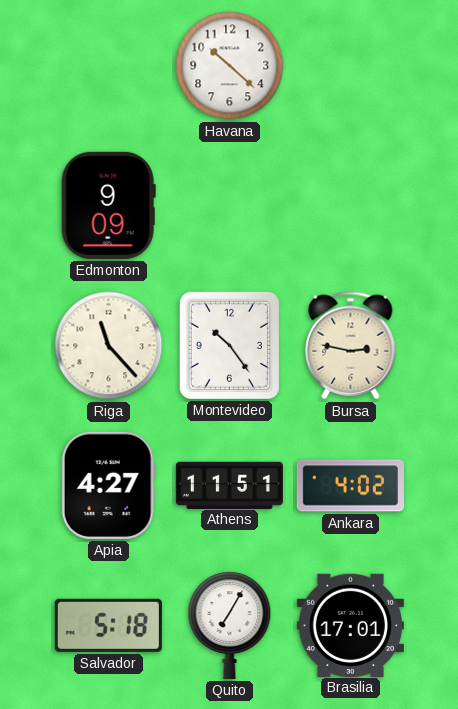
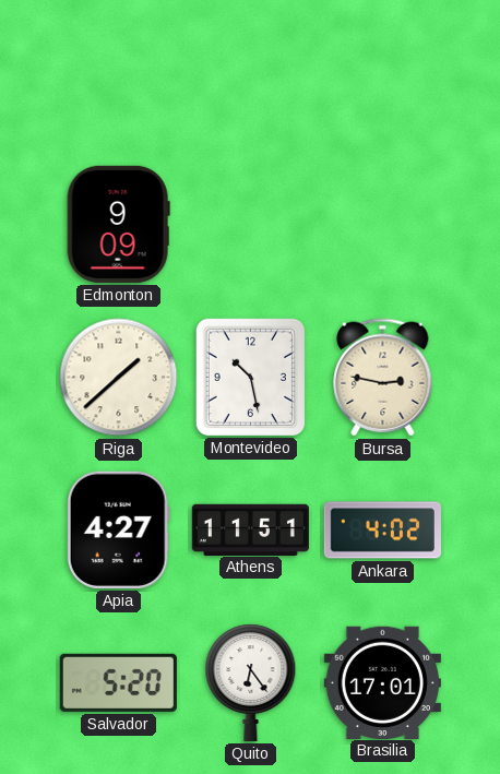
Havana: 10:22 -> none
Riga: 11:23 -> 1:38
Montevideo: 10:24 -> 10:28
Salvador: 5:18 -> 5:20
Quito: 7:05 -> 6:24
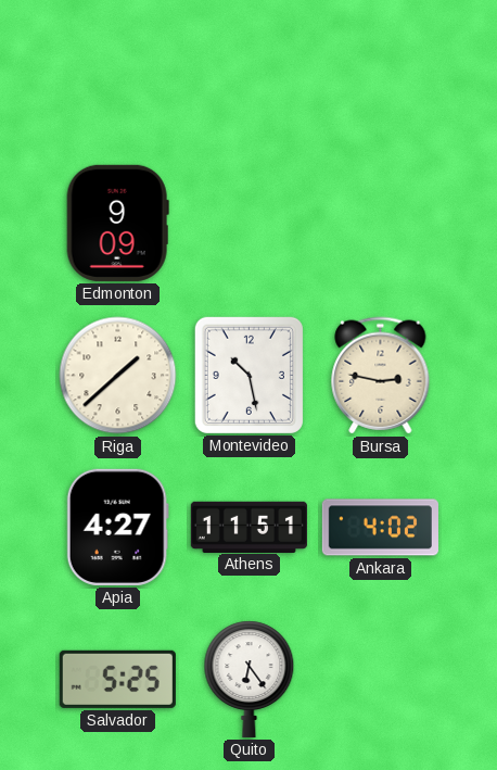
Salvador: 5:20 -> 5:25
Brasilia: 17:01 -> none
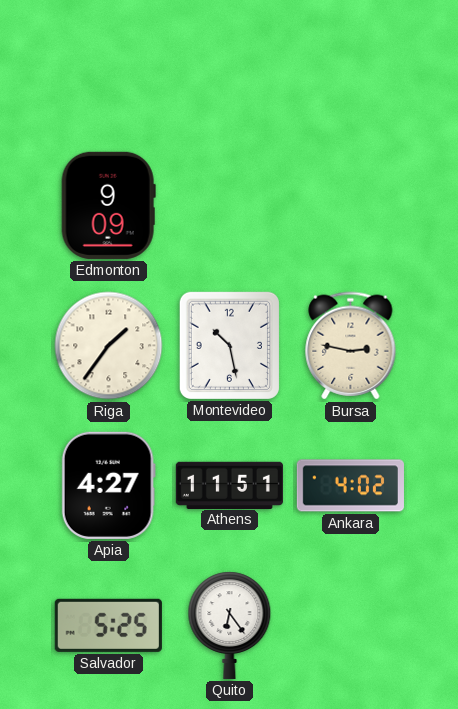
Riga: 1:38 -> 1:36
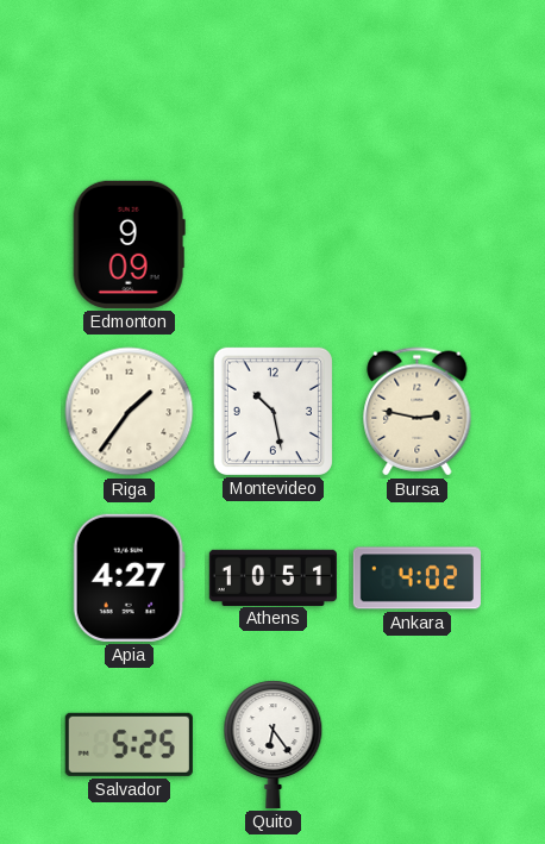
Athens: 11:51 -> 10:51
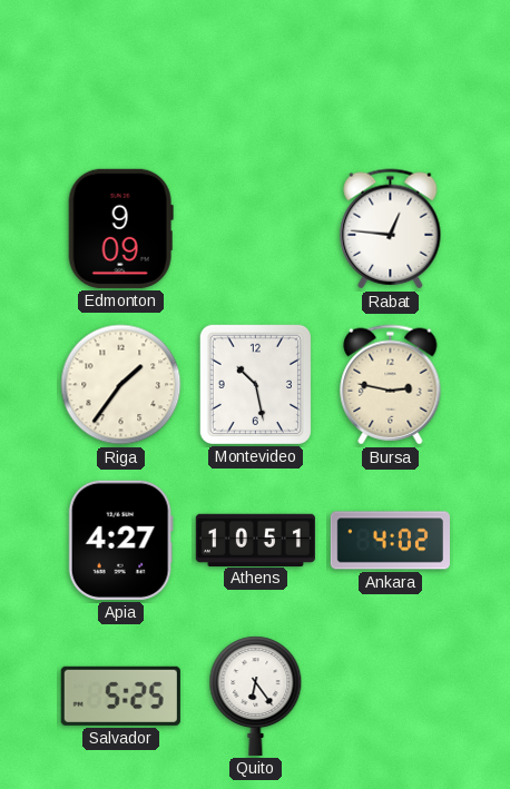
Rabat: none -> 12:46
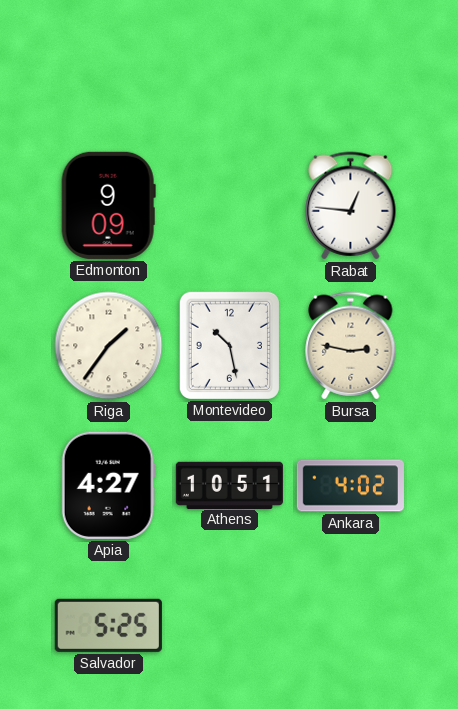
Quito: 6:24 -> none
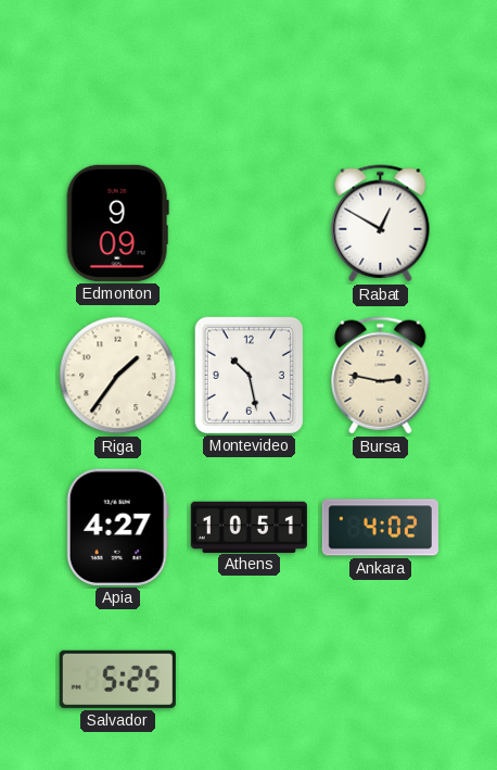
Rabat: 12:46 -> 12:50
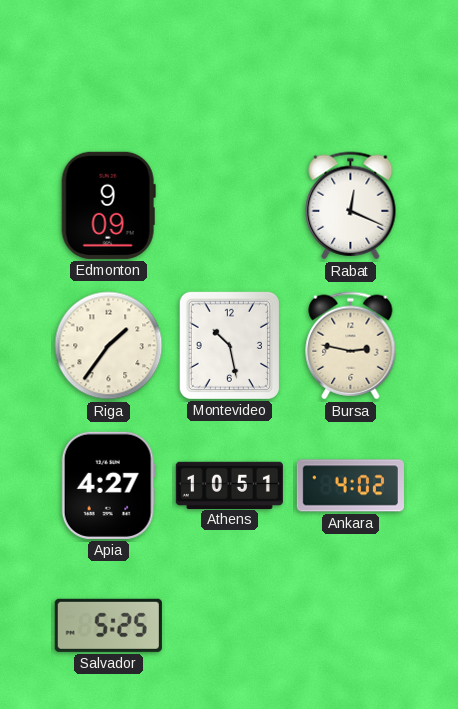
Rabat: 12:50 -> 12:19
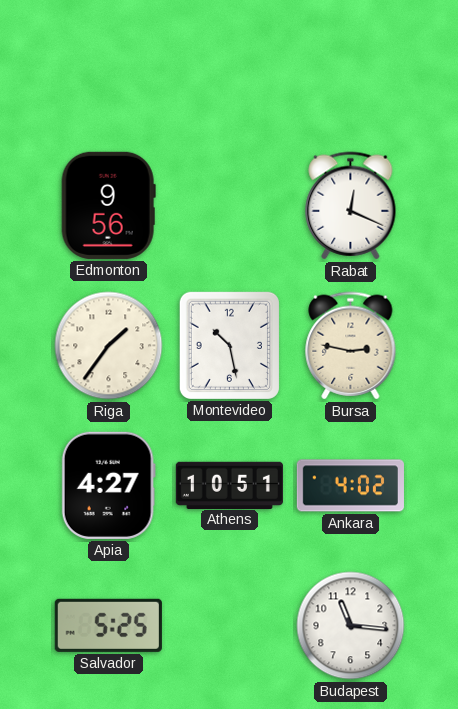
Edmonton: 9:09 -> 9:56
Budapest: none -> 11:16
